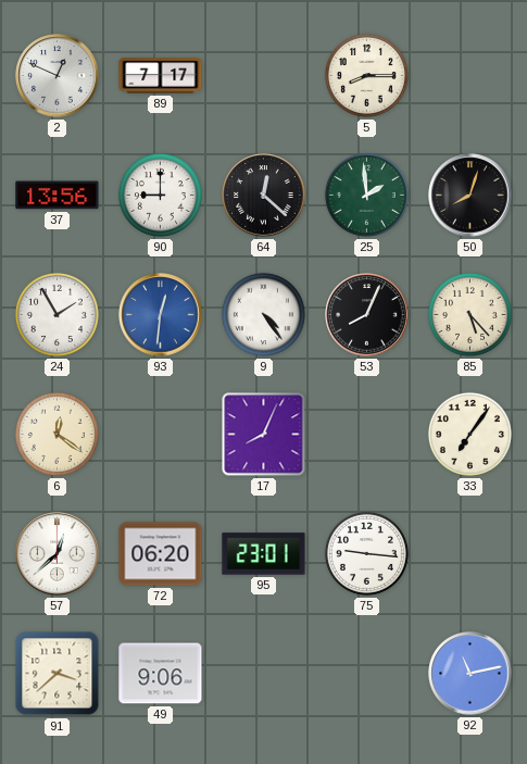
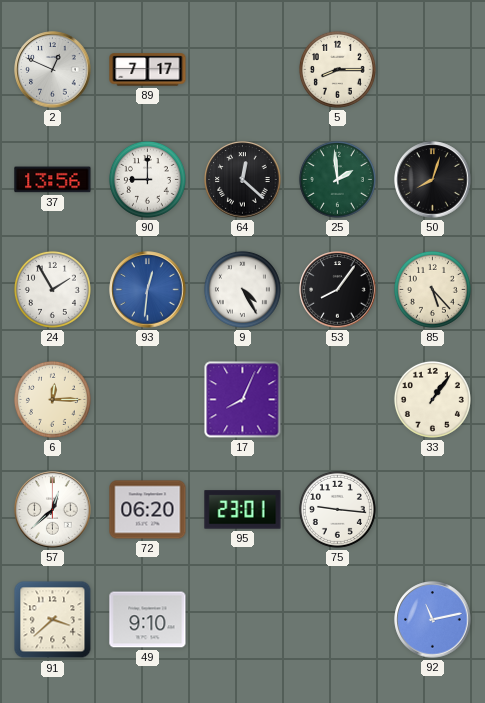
9: 4:24 -> 4:25
53: 8:04 -> 8:06
6: 12:21 -> 12:15
33: 7:06 -> 1:06
49: 9:06 -> 9:10
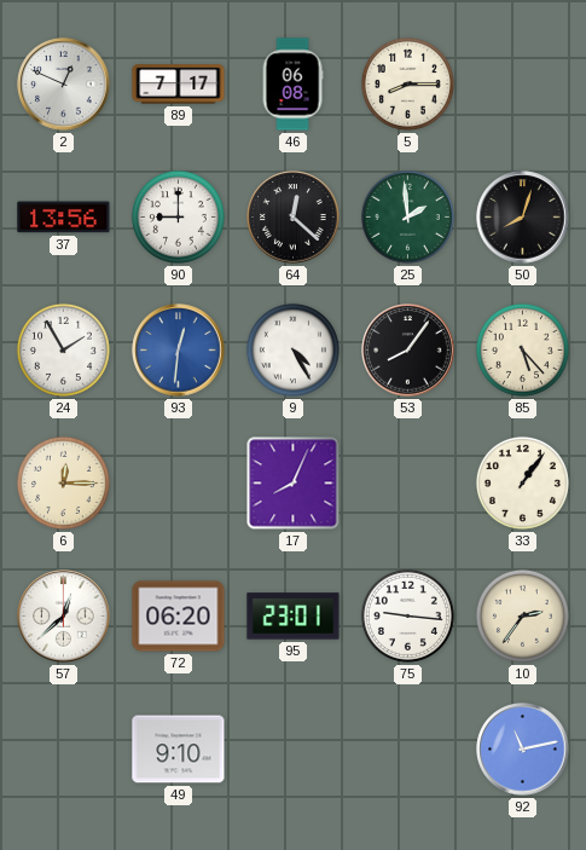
46: none -> 06:08
10: none -> 2:36
91: 3:38 -> none
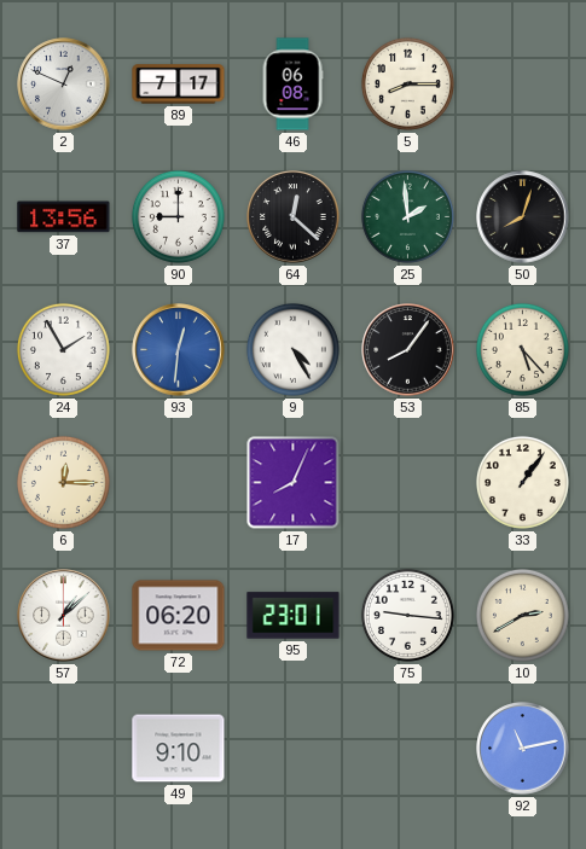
57: 12:38 -> 1:08
10: 2:36 -> 2:40
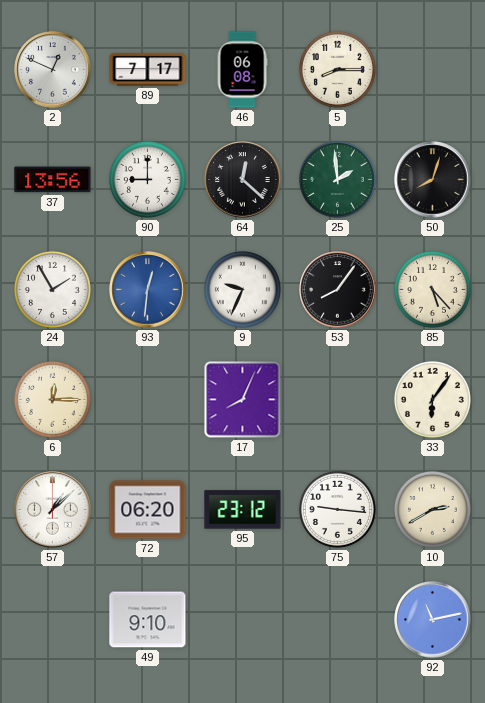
9: 4:25 -> 9:34
33: 1:06 -> 6:06
95: 23:01 -> 23:12
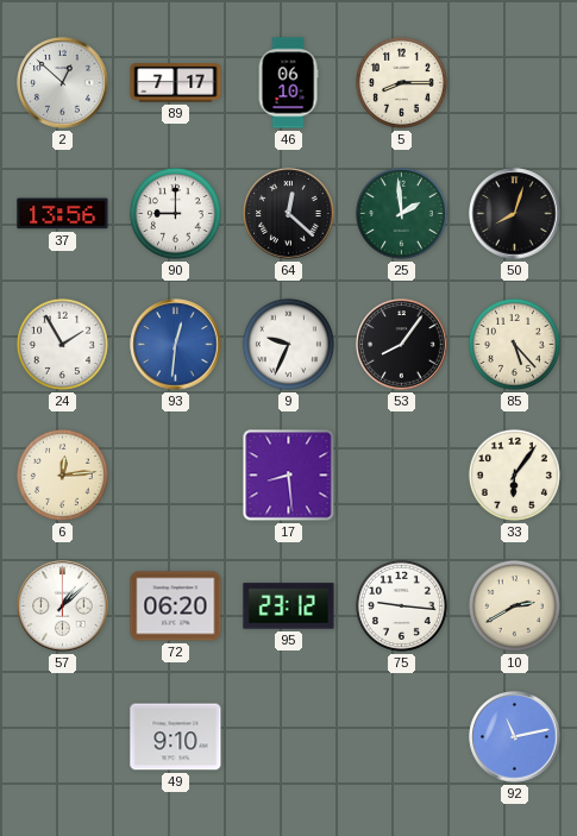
2: 12:49 -> 12:52
46: 06:08 -> 06:10
6: 12:15 -> 12:14
17: 8:04 -> 8:29
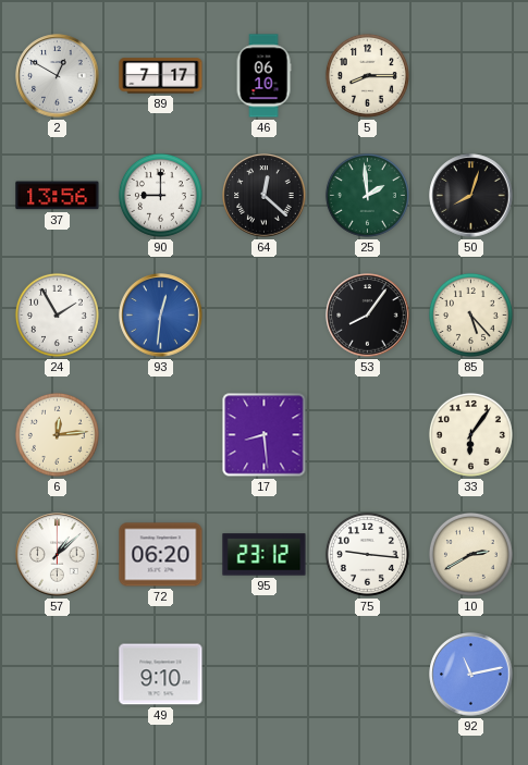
2: 12:52 -> 12:50
9: 9:34 -> none
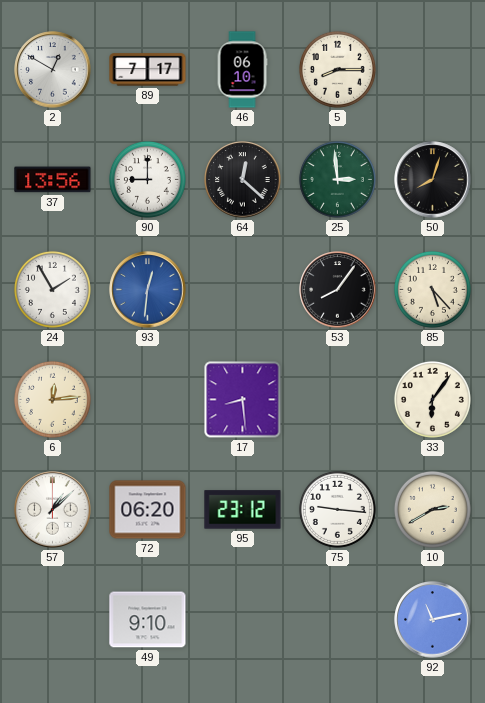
25: 1:59 -> 2:59
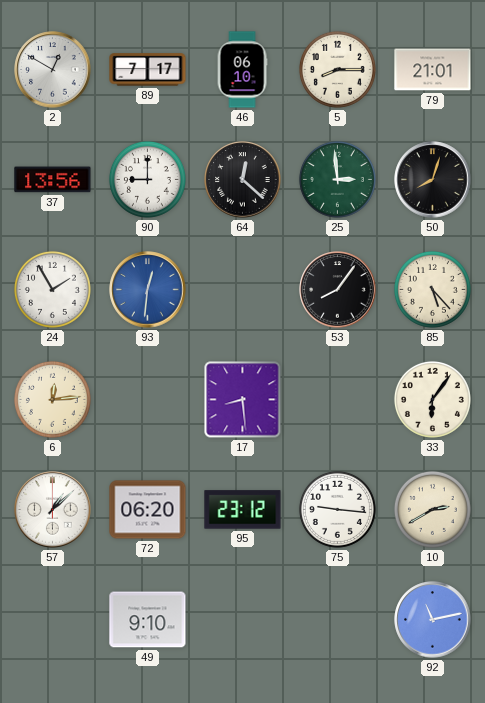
79: none -> 21:01
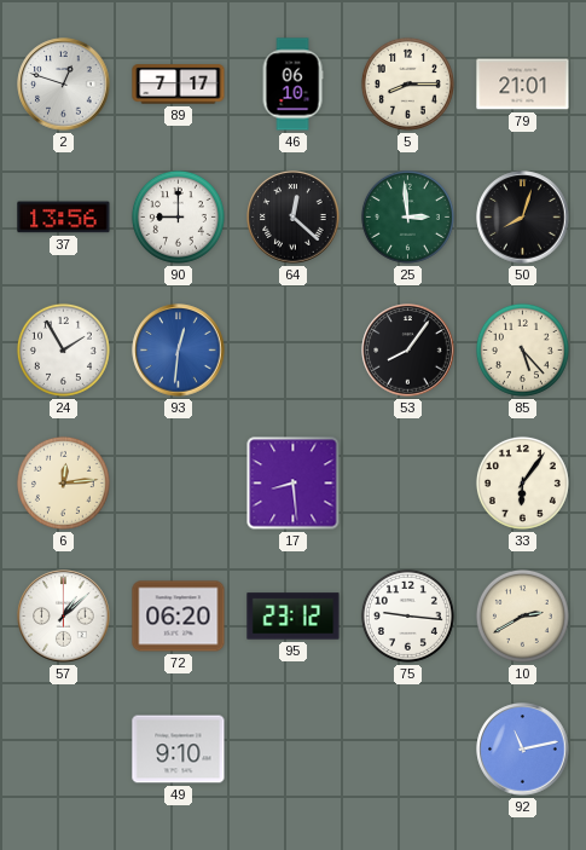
2: 12:50 -> 12:48
